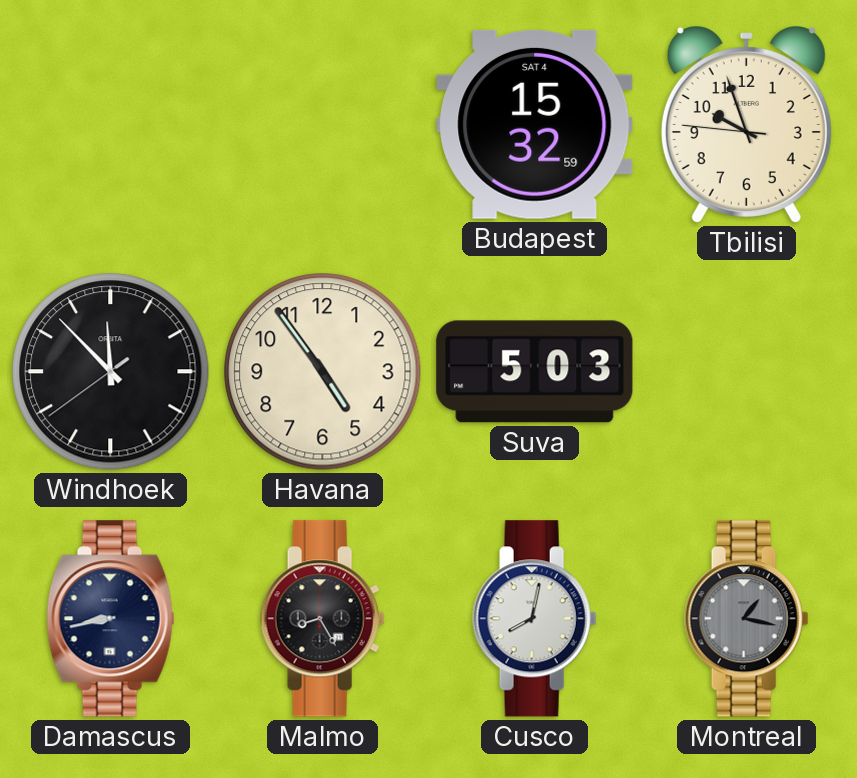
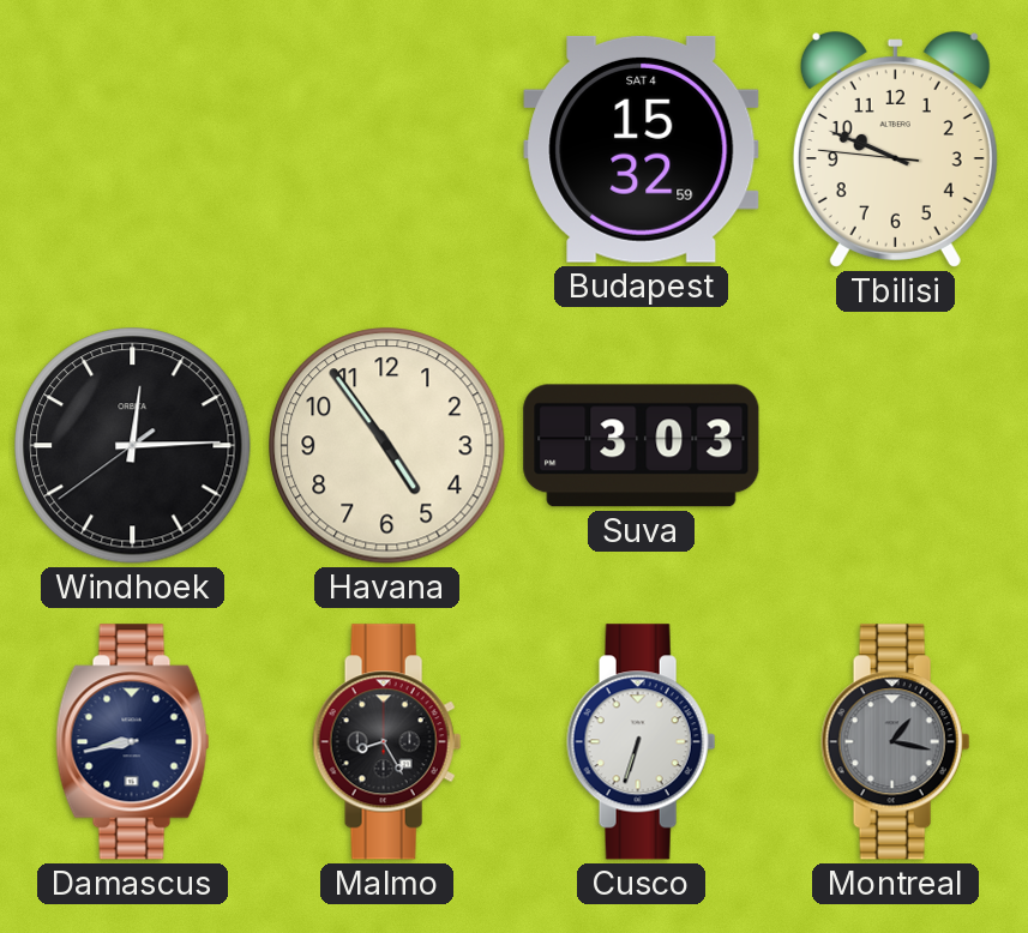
Tbilisi: 9:56 -> 9:48
Windhoek: 11:52 -> 12:14
Suva: 5:03 -> 3:03
Cusco: 8:02 -> 6:33
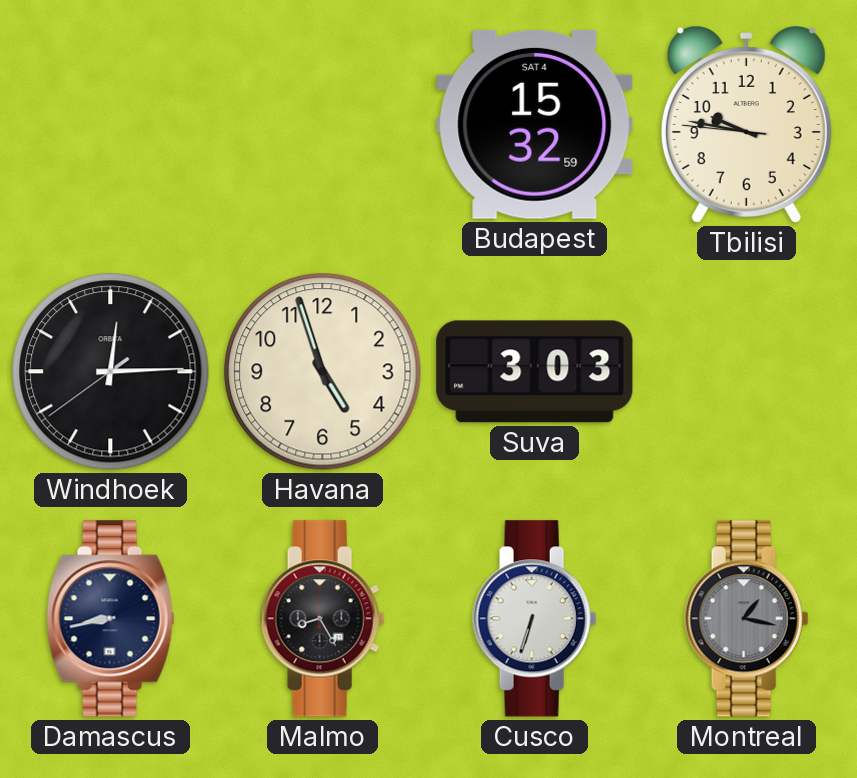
Tbilisi: 9:48 -> 9:46
Havana: 4:54 -> 4:57
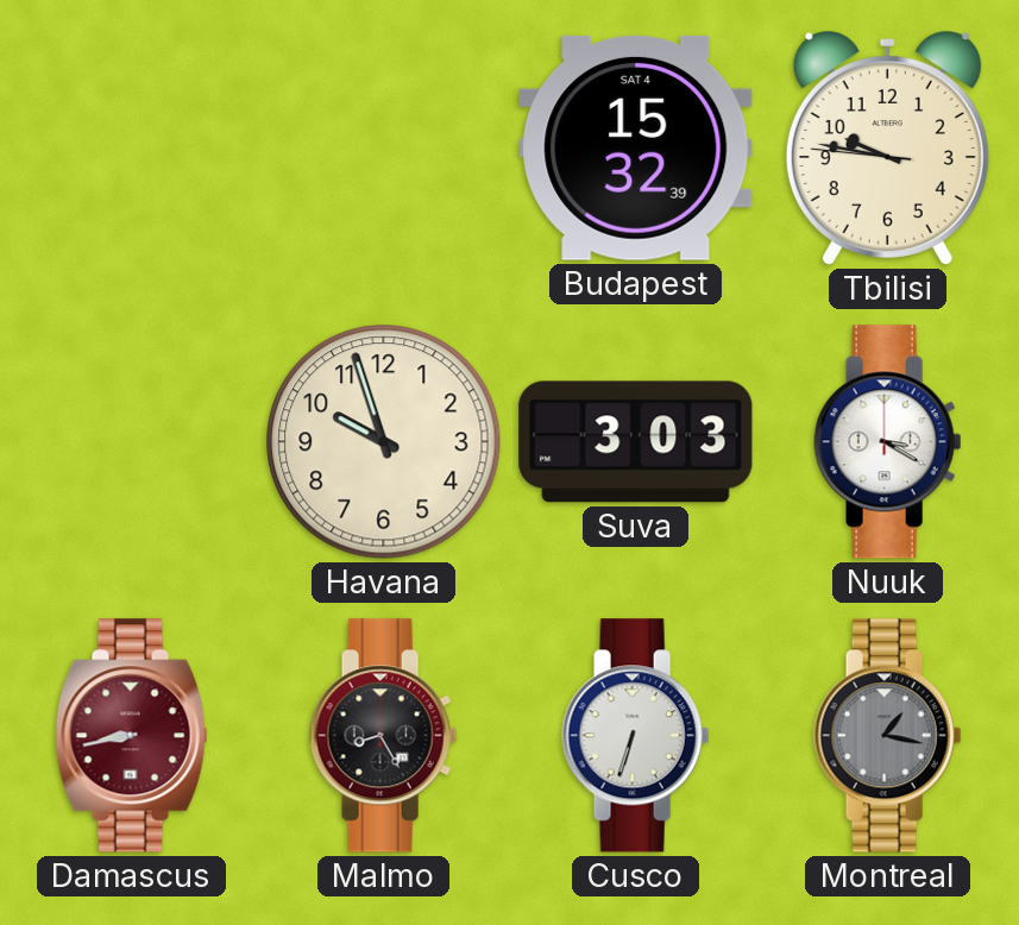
Budapest: 15:32:59 -> 15:32:39
Windhoek: 12:14 -> none
Havana: 4:57 -> 9:57
Nuuk: none -> 3:20
Damascus dial: navy -> burgundy
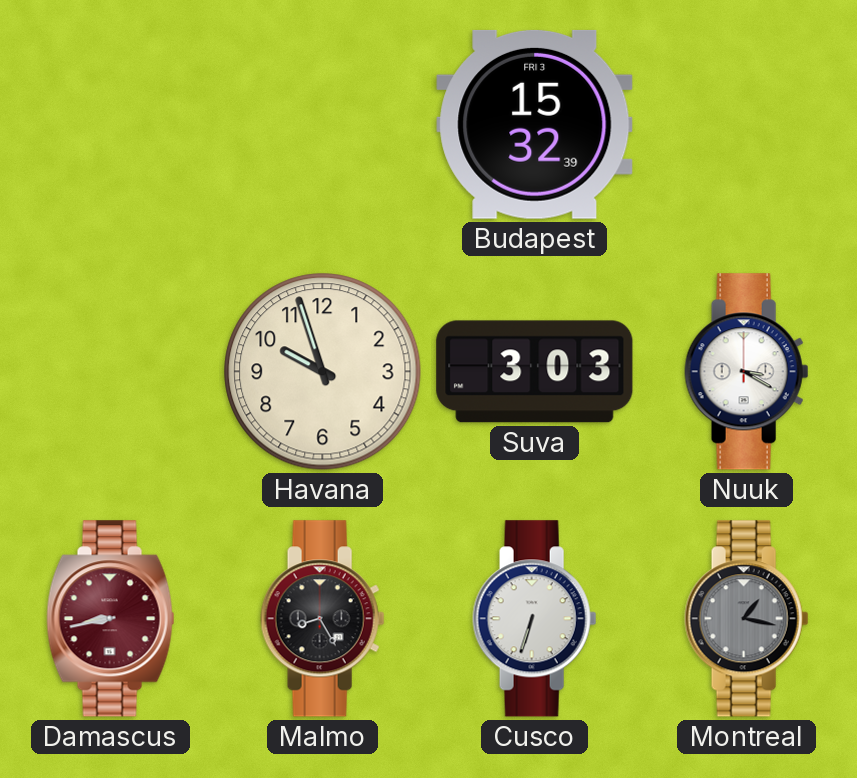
Budapest date: SAT 4 -> FRI 3
Tbilisi: 9:46 -> none
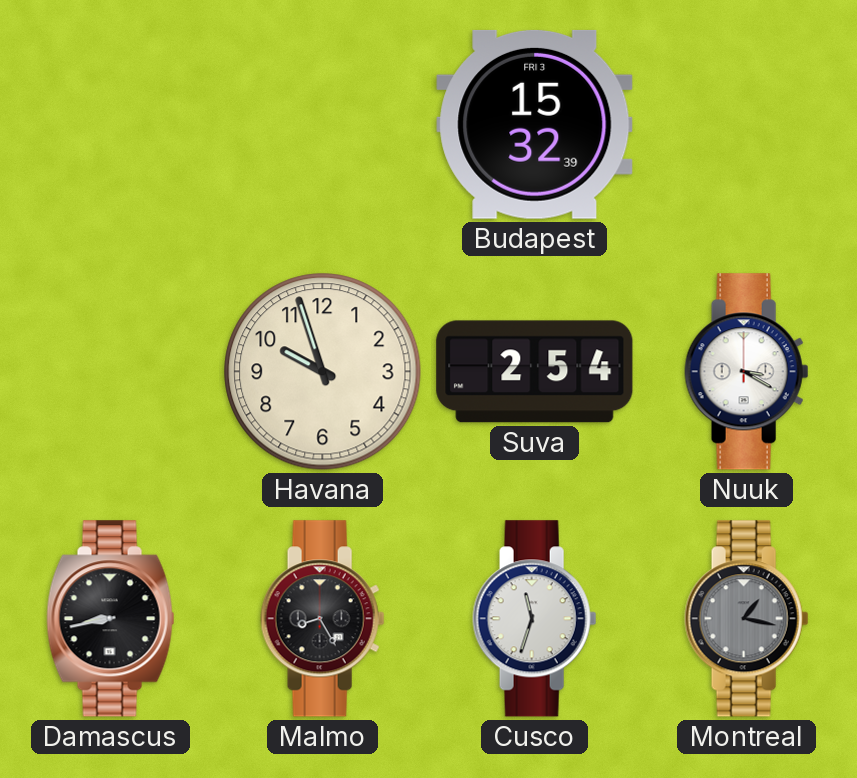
Suva: 3:03 -> 2:54
Damascus dial: burgundy -> black
Cusco: 6:33 -> 11:33
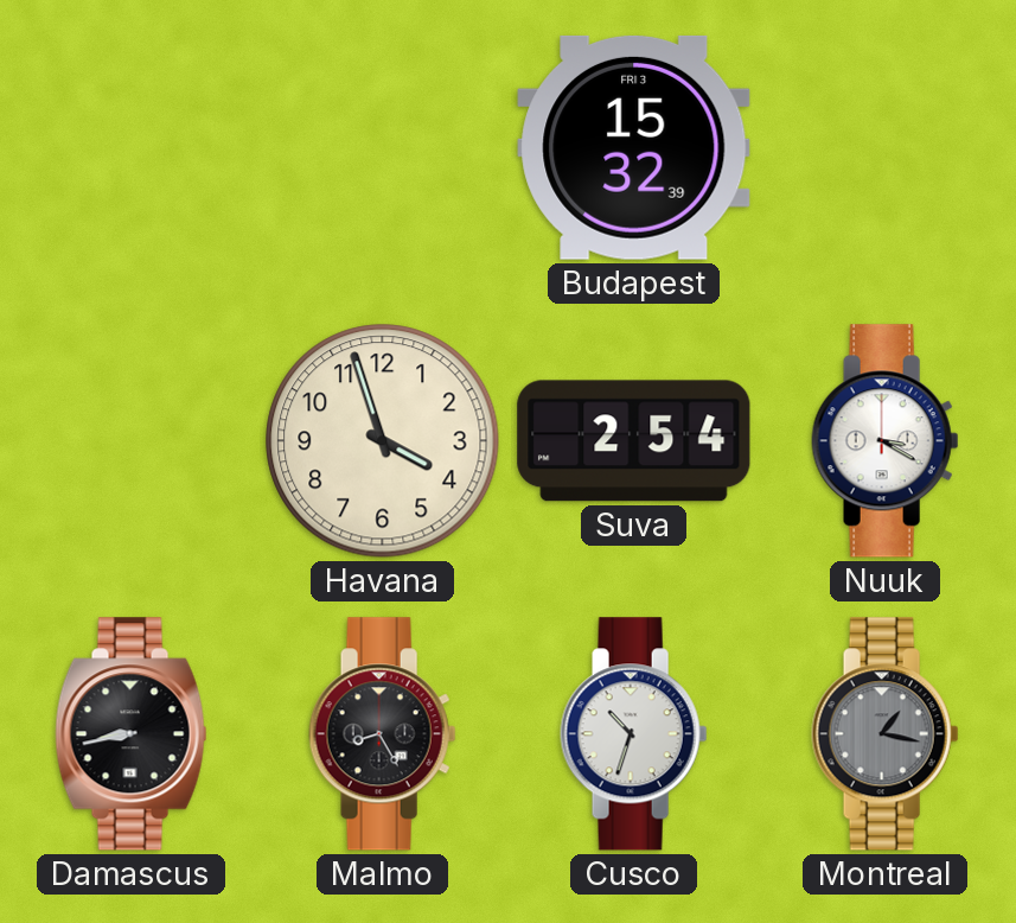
Havana: 9:57 -> 3:57
Cusco: 11:33 -> 10:33
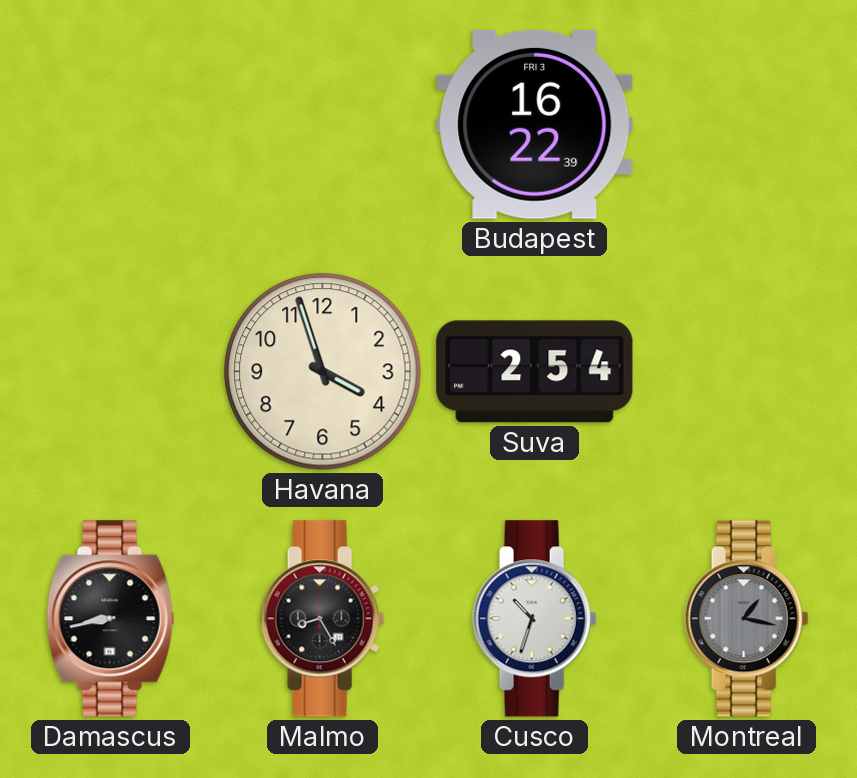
Budapest: 15:32 -> 16:22
Nuuk: 3:20 -> none
